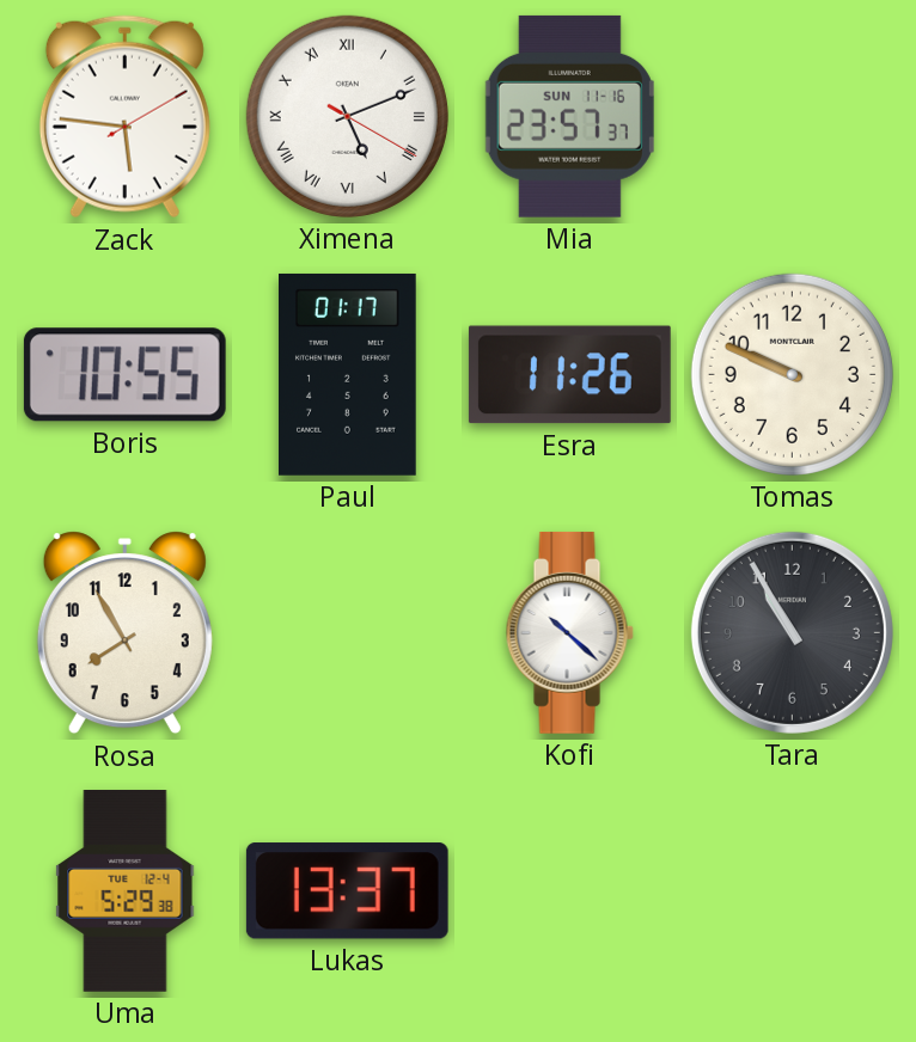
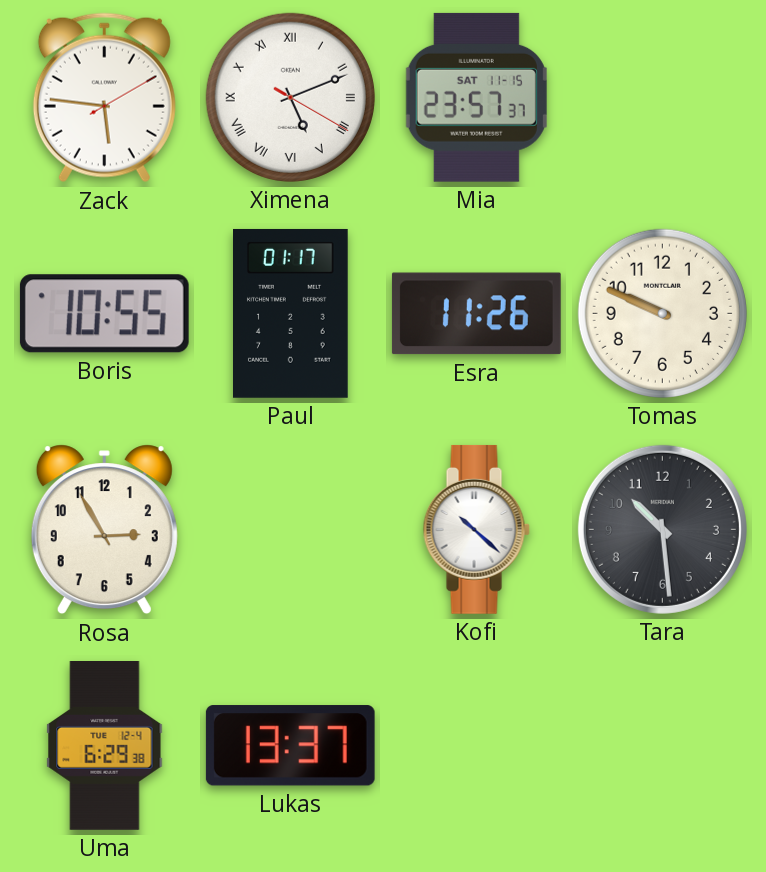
Mia date: SUN 11-16 -> SAT 11-15
Rosa: 7:55 -> 2:55
Tara: 10:55 -> 10:29
Uma: 5:29 -> 6:29
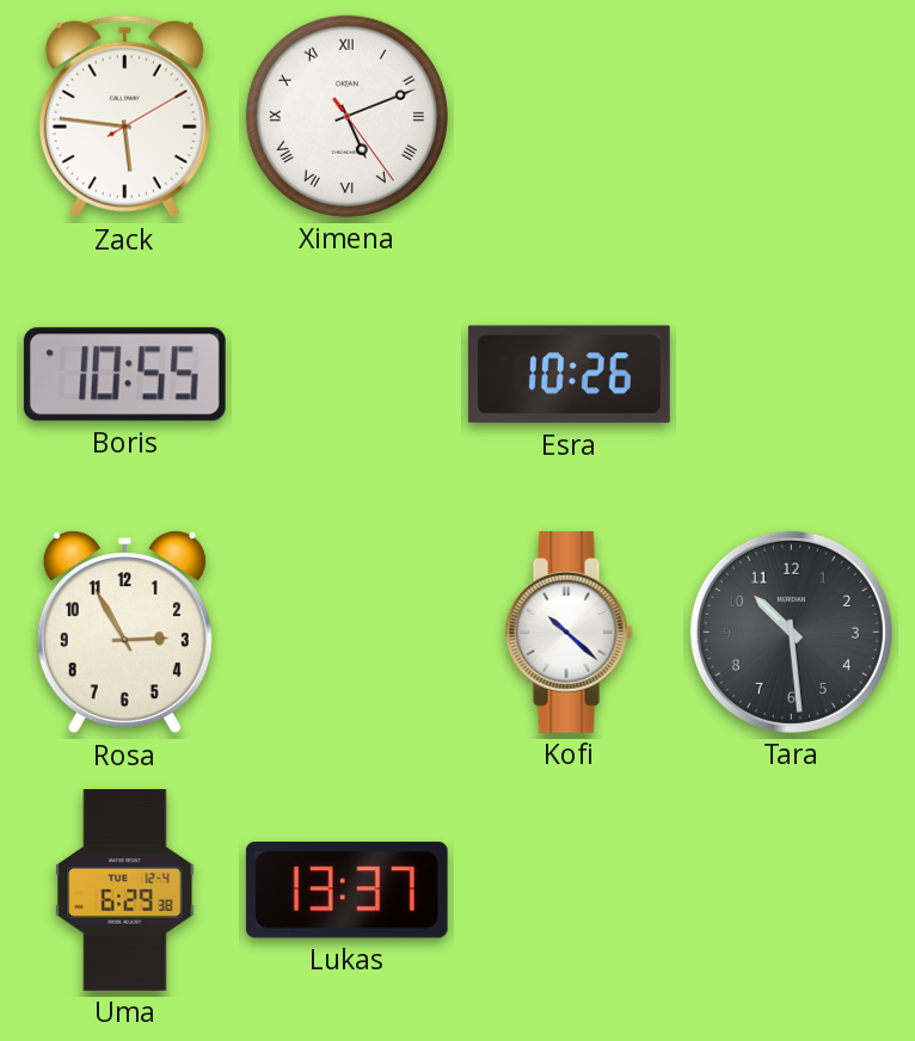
Ximena: 5:11:20 -> 5:11:24
Mia: 23:57 -> none
Paul: 01:17 -> none
Esra: 11:26 -> 10:26
Tomas: 9:49 -> none
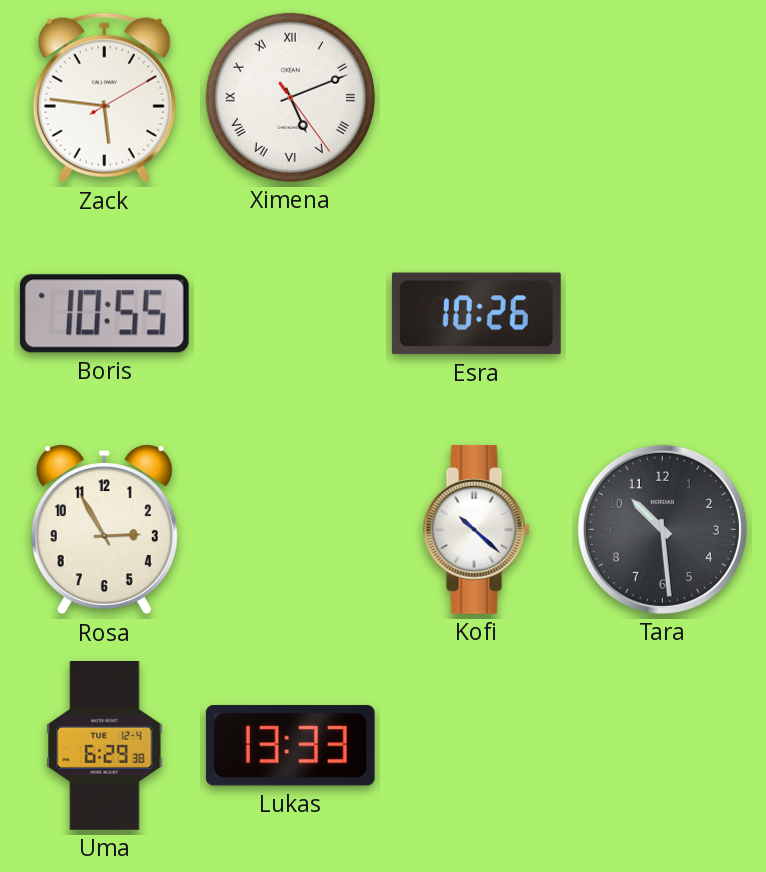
Lukas: 13:37 -> 13:33
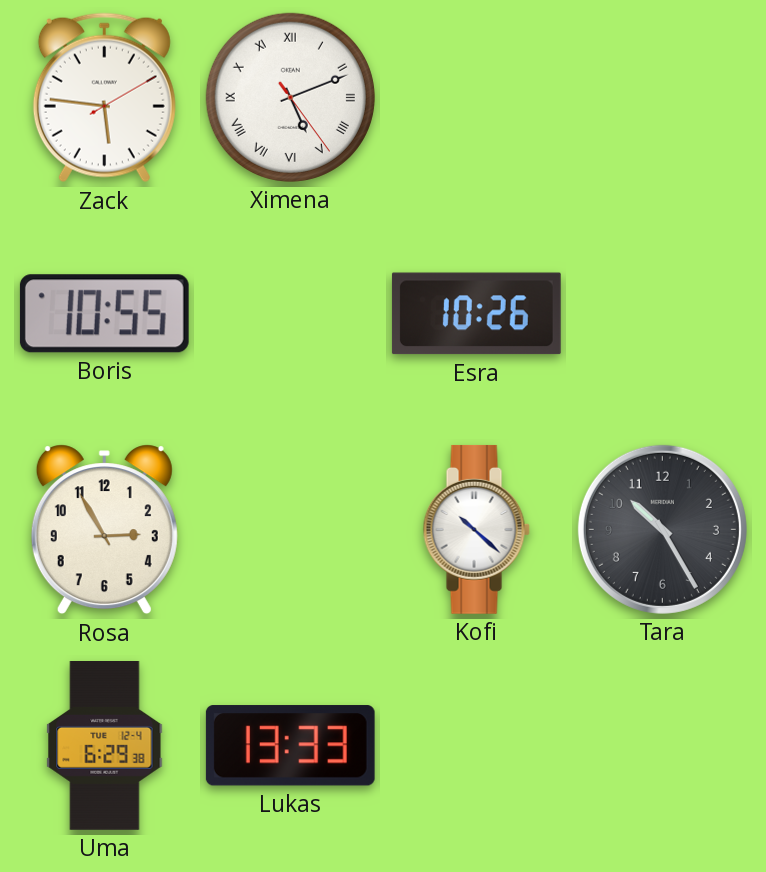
Tara: 10:29 -> 10:25
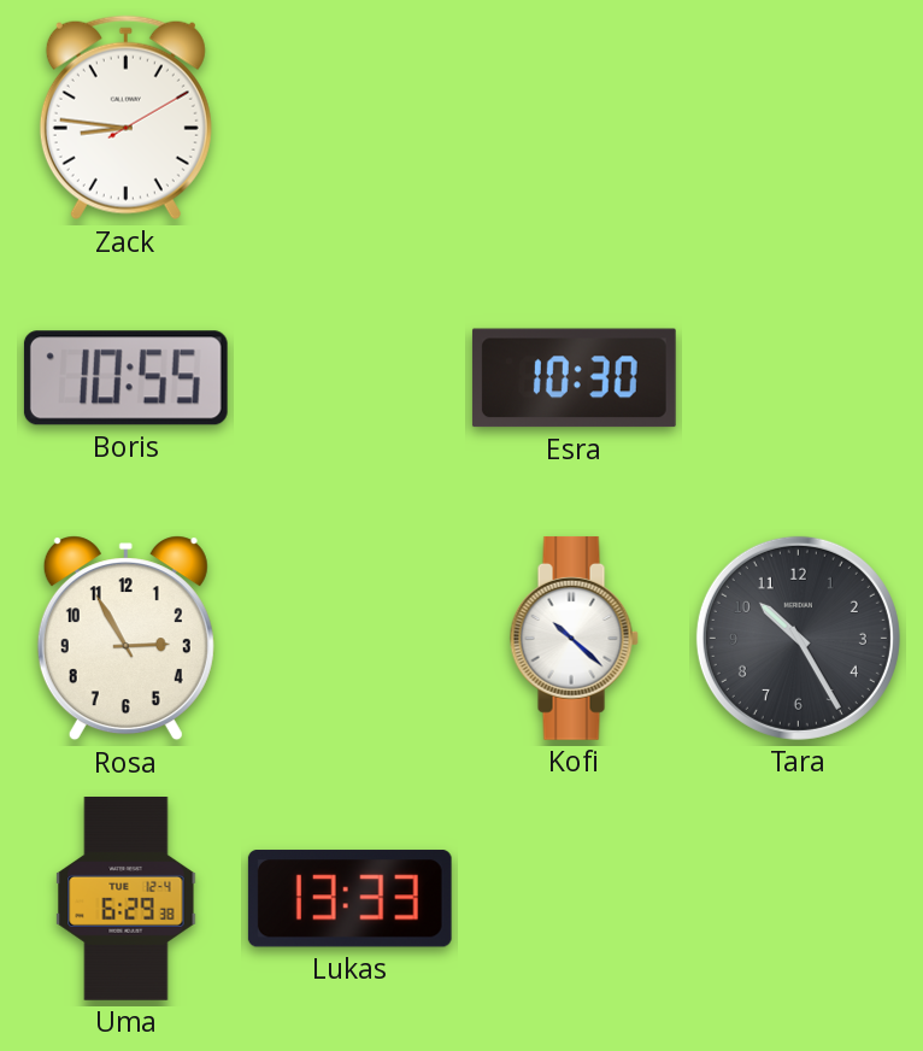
Zack: 5:46 -> 8:46
Ximena: 5:11 -> none
Esra: 10:26 -> 10:30
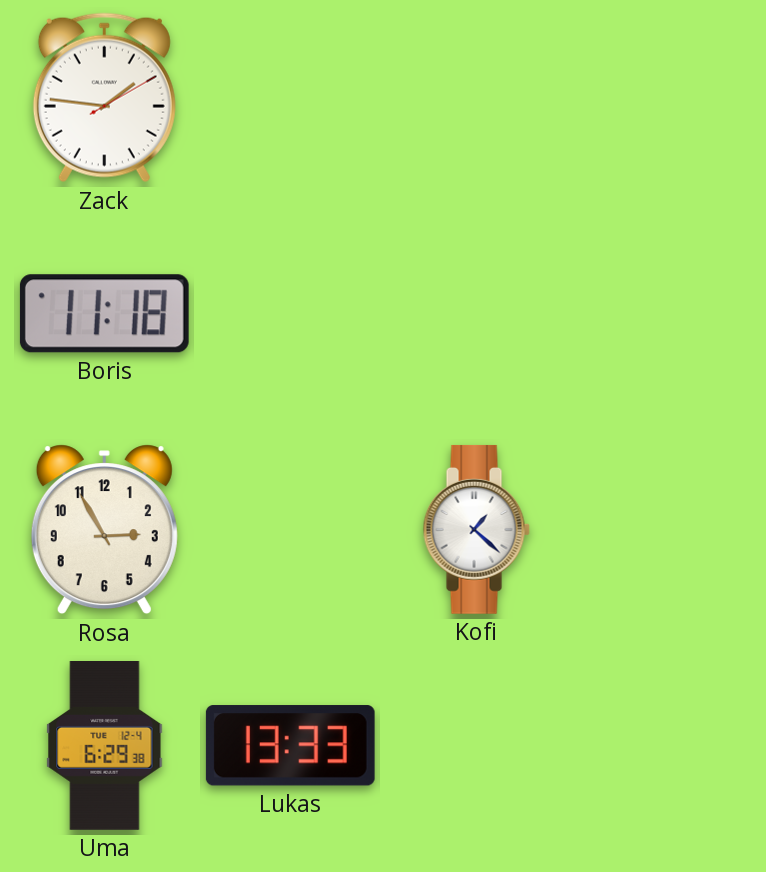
Zack: 8:46 -> 1:46
Boris: 10:55 -> 11:18
Esra: 10:30 -> none
Kofi: 10:22 -> 1:22
Tara: 10:25 -> none
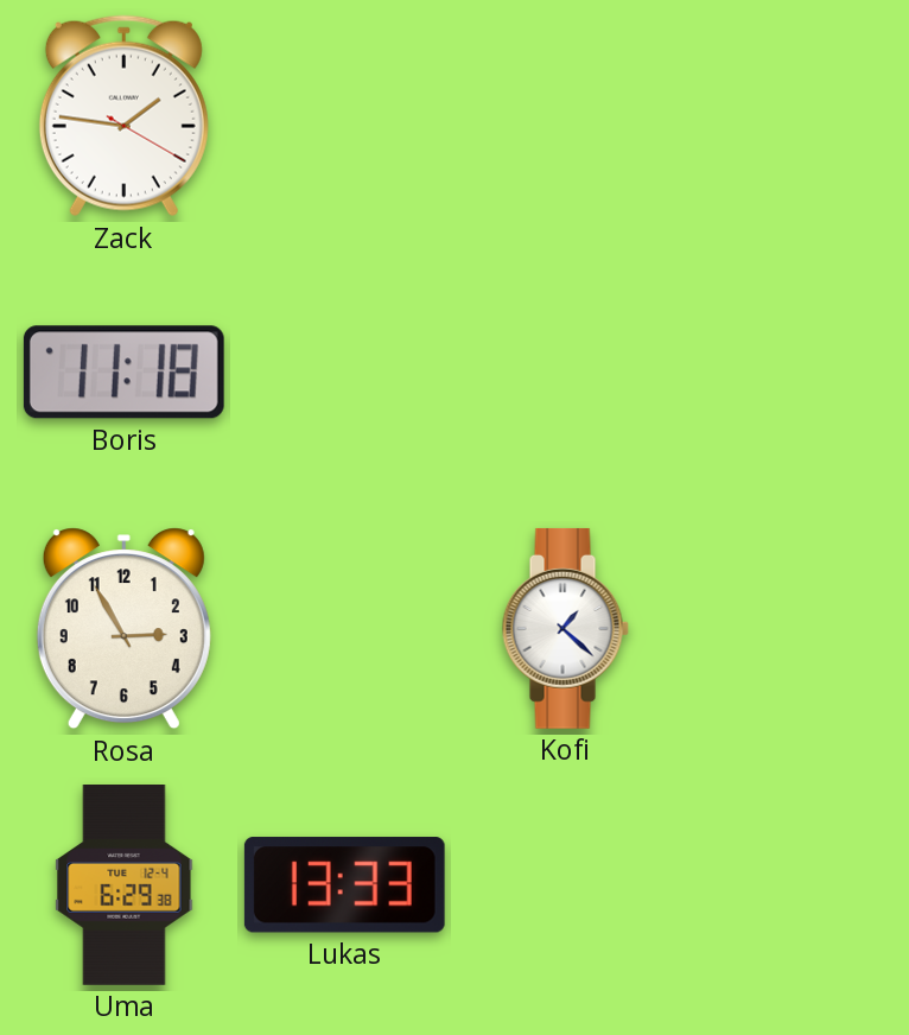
Zack: 1:46:10 -> 1:46:20
